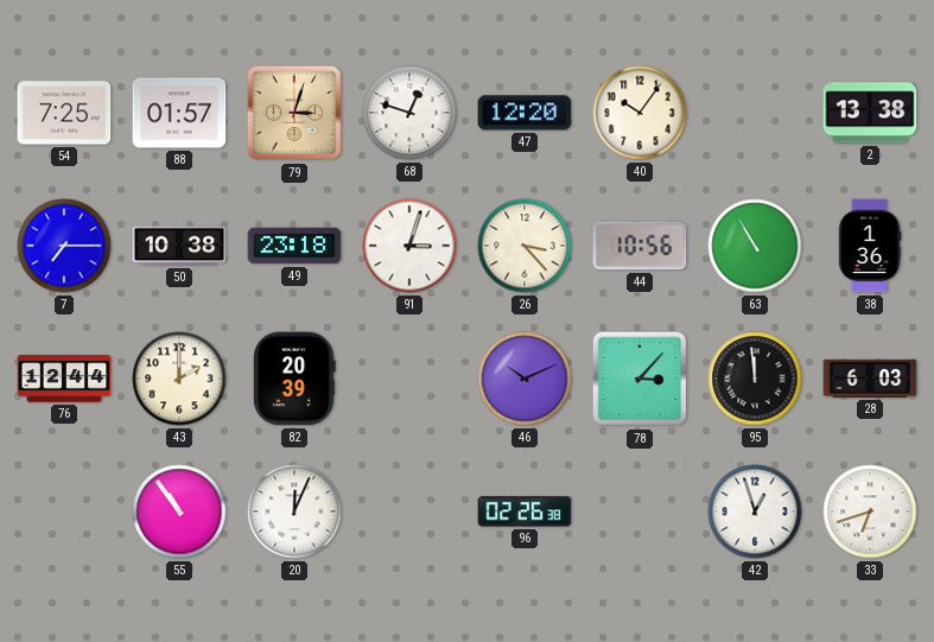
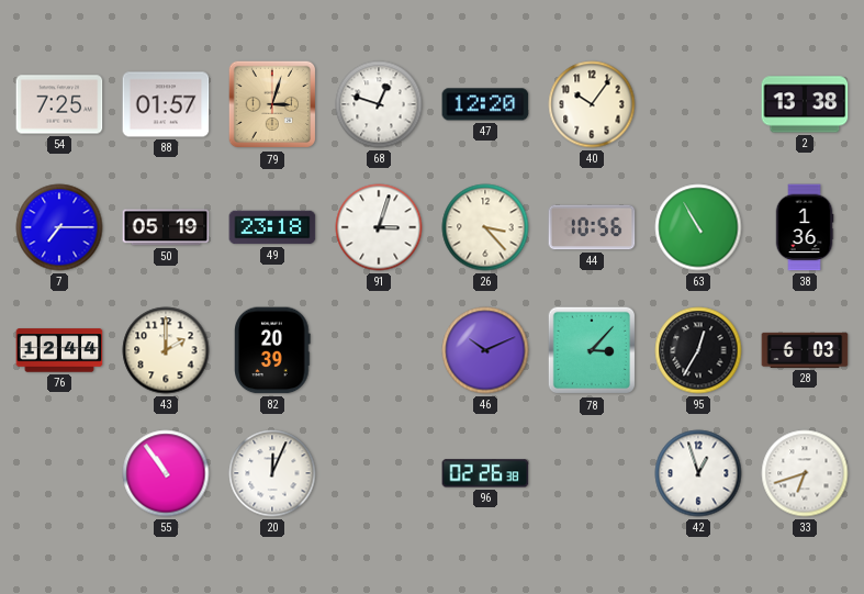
50: 10:38 -> 05:19
95: 11:59 -> 12:35
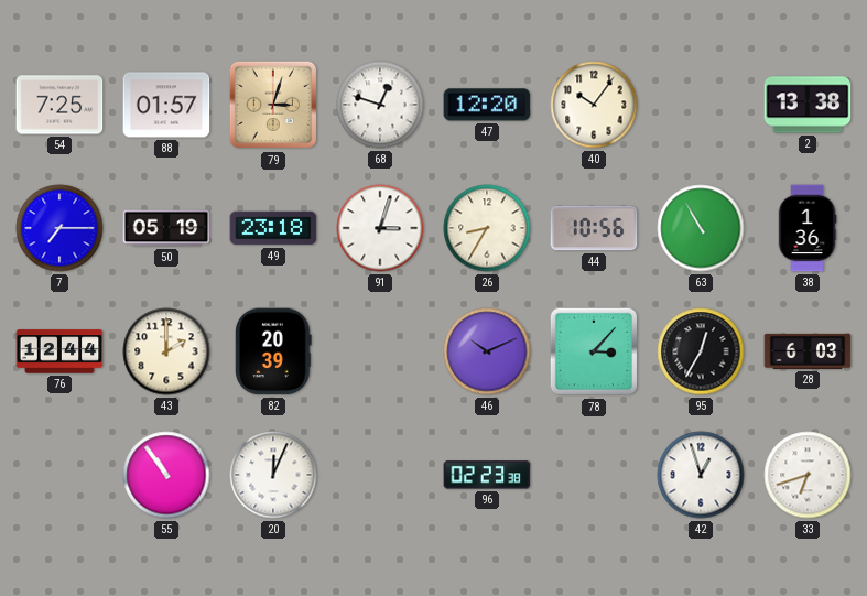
26: 3:23 -> 8:35
96: 02:26 -> 02:23
